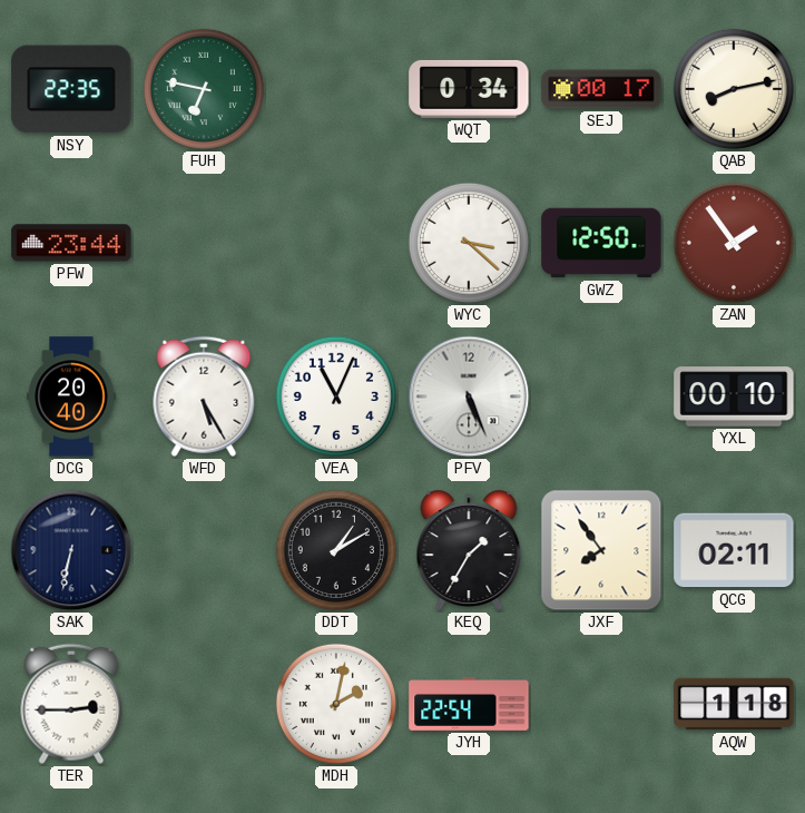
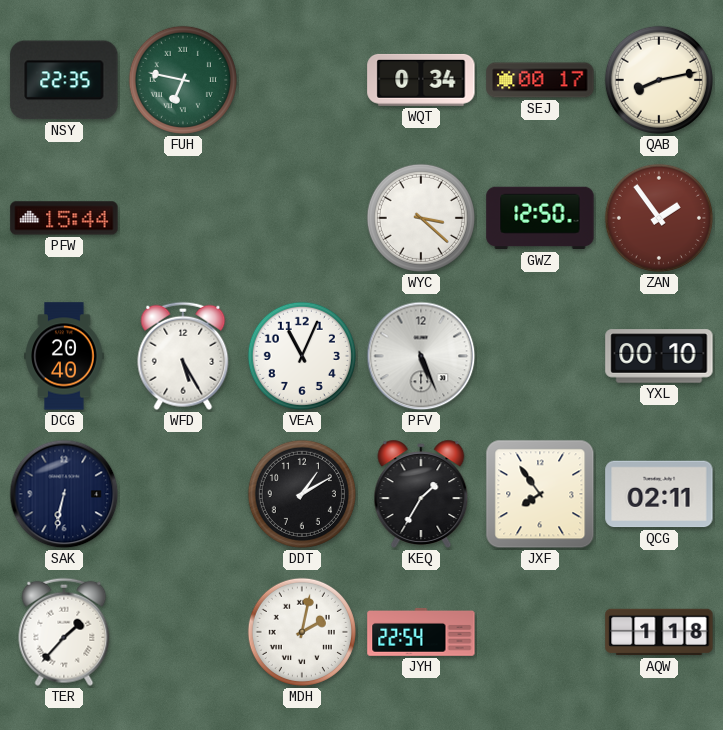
PFW: 23:44 -> 15:44
TER: 2:45 -> 1:37
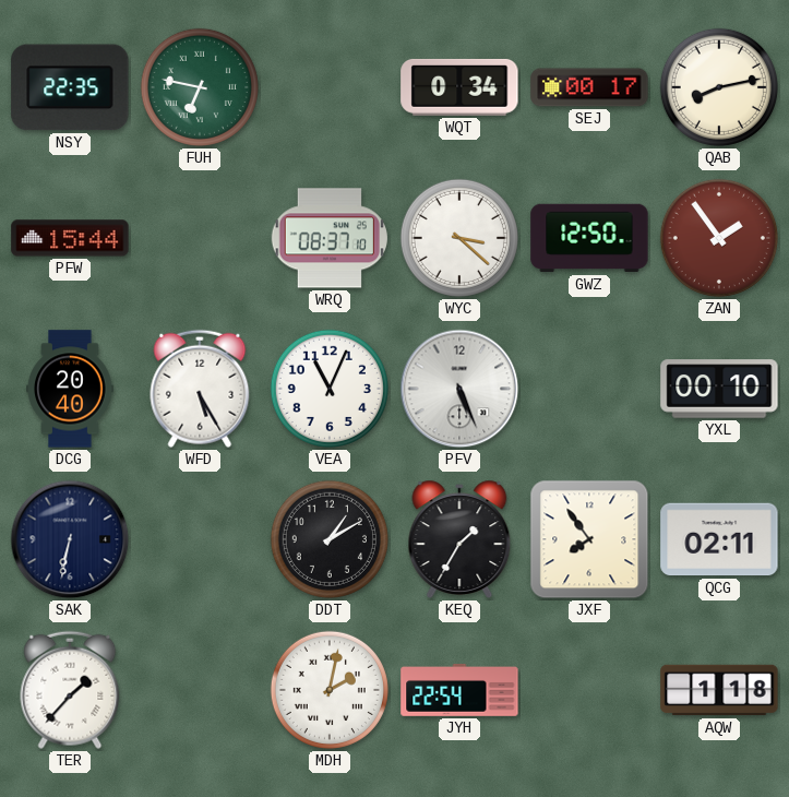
WRQ: none -> 08:37
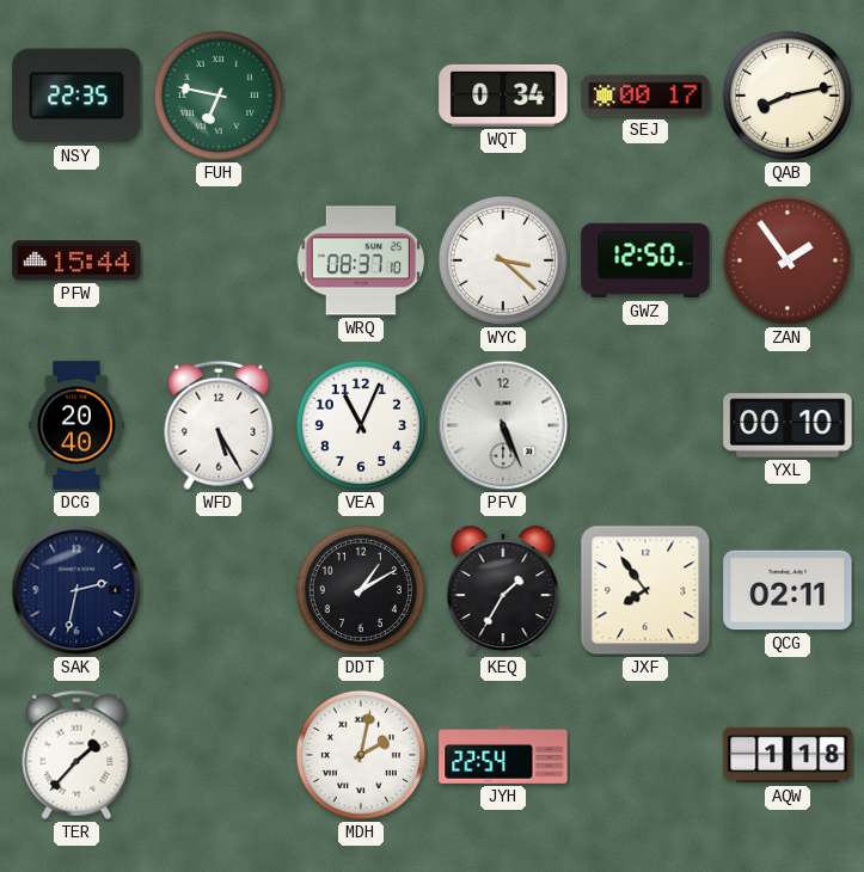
SAK: 6:32 -> 2:32
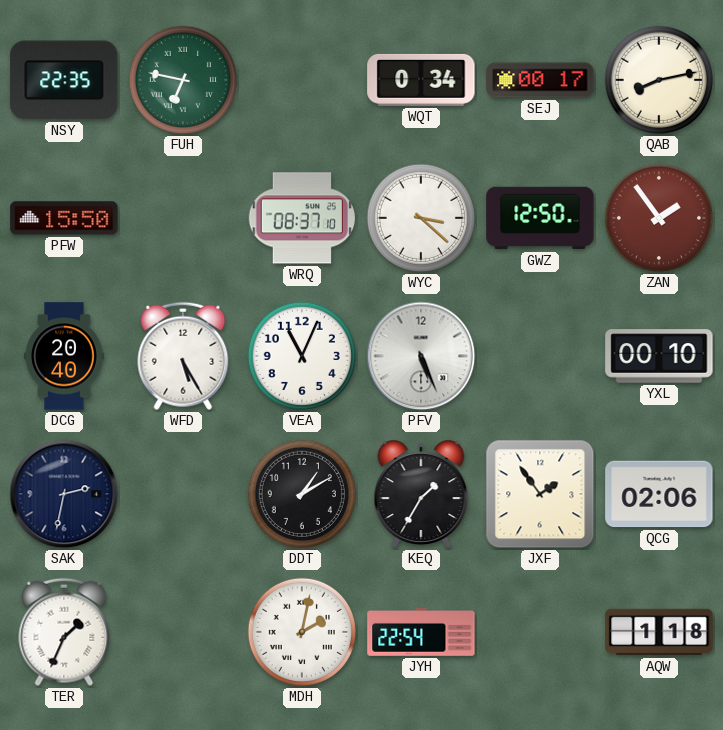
PFW: 15:44 -> 15:50
JXF: 7:54 -> 1:54
QCG: 02:11 -> 02:06
TER: 1:37 -> 1:34
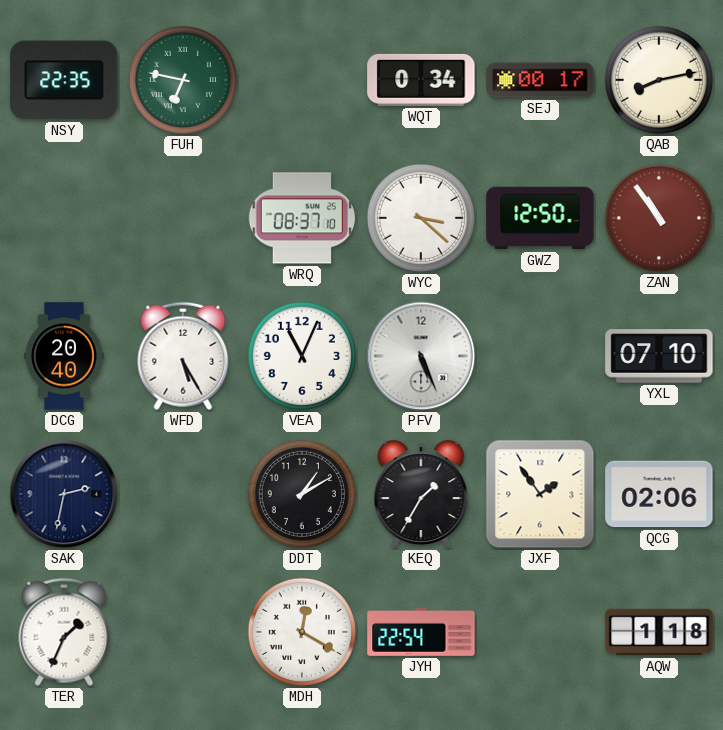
PFW: 15:50 -> none
ZAN: 1:54 -> 10:54
YXL: 00:10 -> 07:10
MDH: 2:02 -> 12:20
